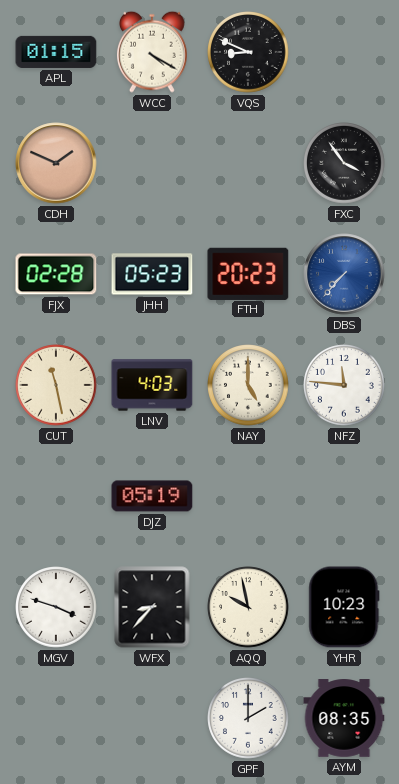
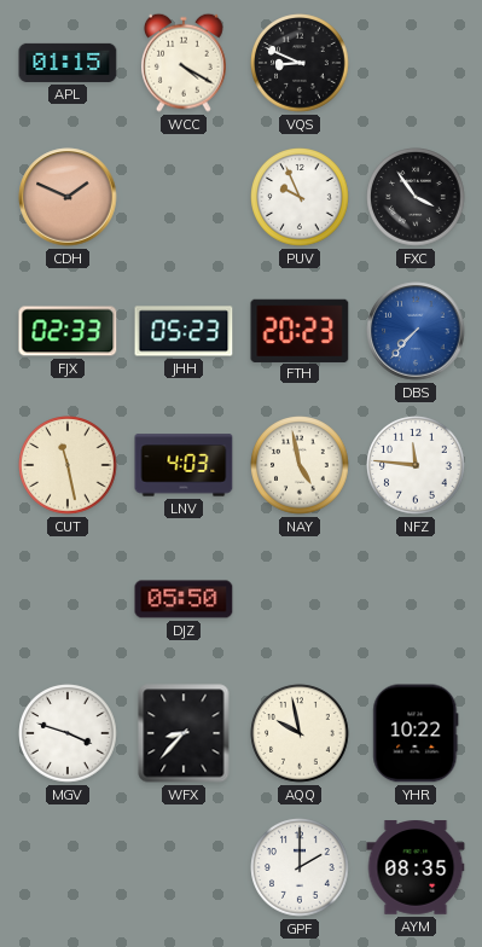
PUV: none -> 9:56
FJX: 02:28 -> 02:33
NAY: 5:00 -> 4:58
DJZ: 05:19 -> 05:50
YHR: 10:23 -> 10:22
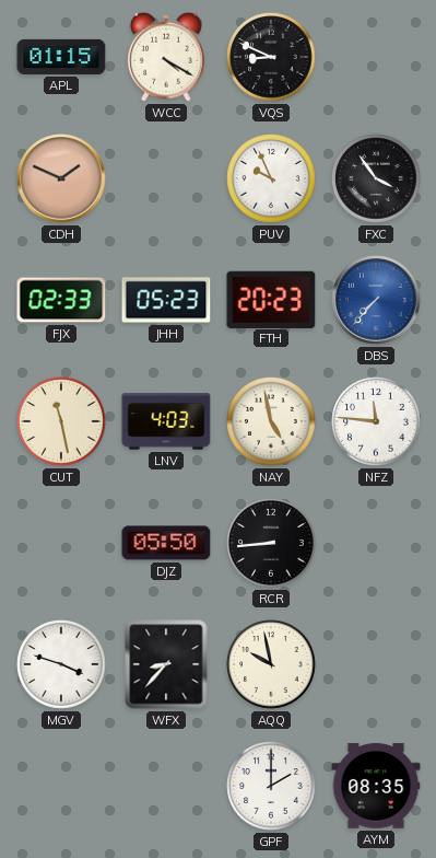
RCR: none -> 8:44
YHR: 10:22 -> none
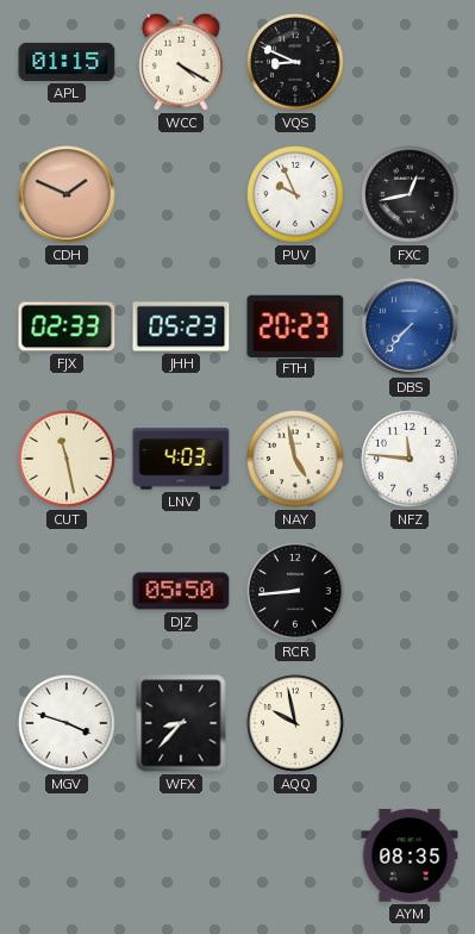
FXC: 3:54 -> 12:43
GPF: 2:00 -> none
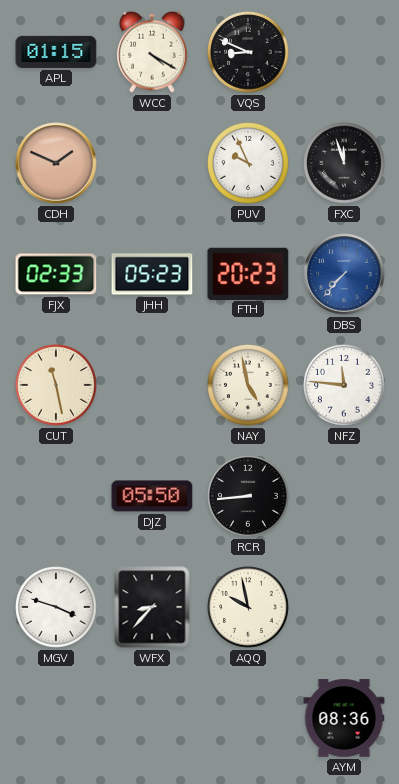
FXC: 12:43 -> 11:57
LNV: 4:03 -> none
AYM: 08:35 -> 08:36
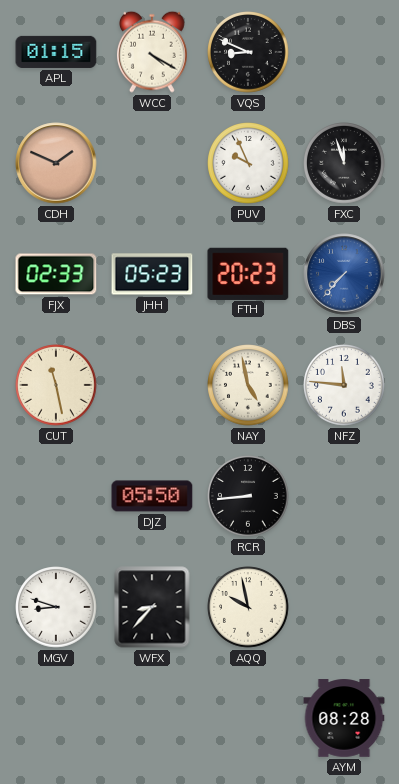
MGV: 3:48 -> 8:48
AYM: 08:36 -> 08:28
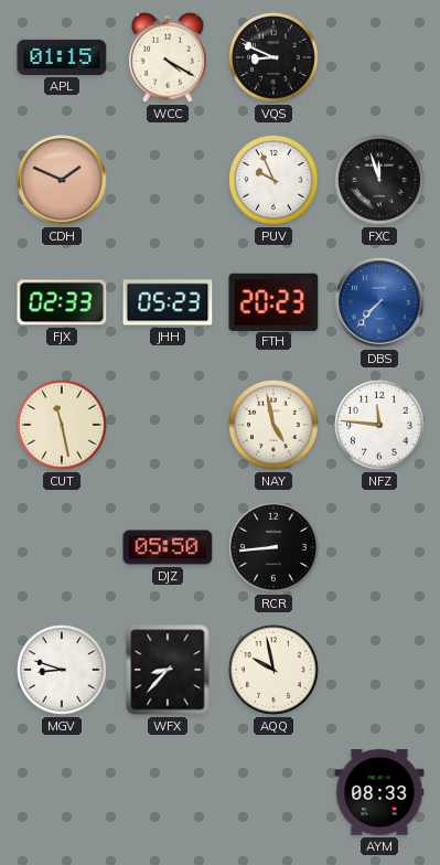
AYM: 08:28 -> 08:33
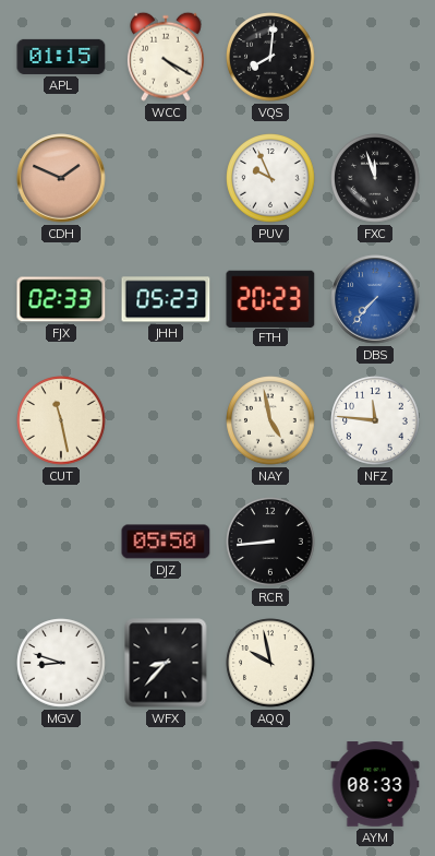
VQS: 8:49 -> 8:01
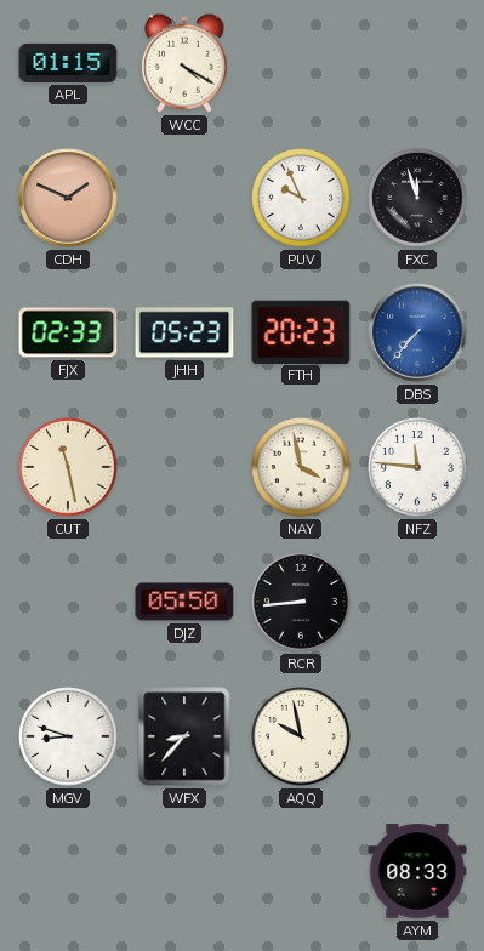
VQS: 8:01 -> none
NAY: 4:58 -> 3:58
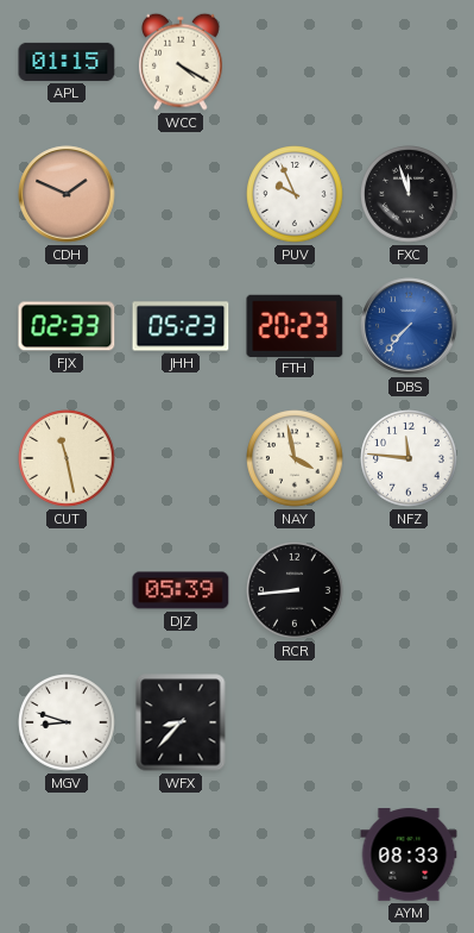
DJZ: 05:50 -> 05:39
AQQ: 9:58 -> none
